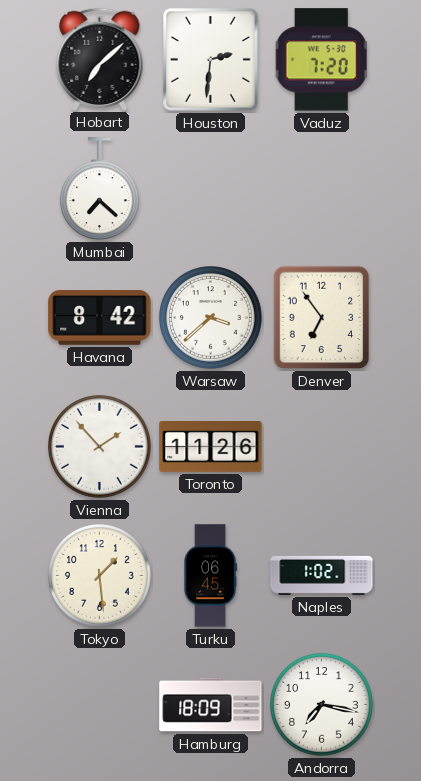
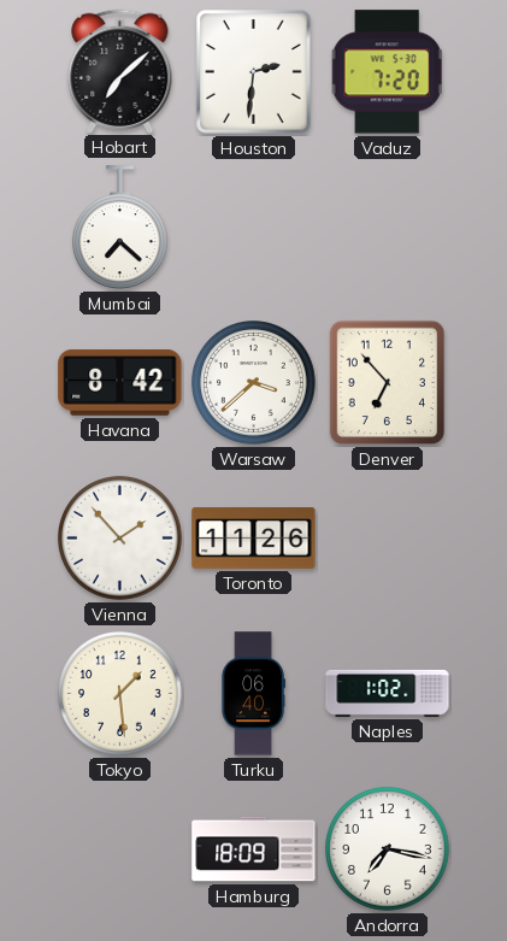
Denver: 6:54 -> 6:53
Turku: 06:45 -> 06:40
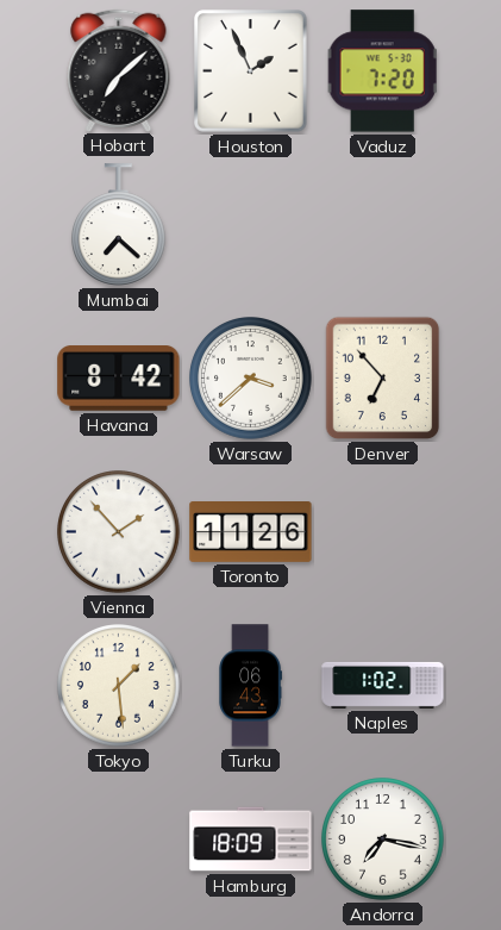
Houston: 2:31 -> 1:56
Turku: 06:40 -> 06:43
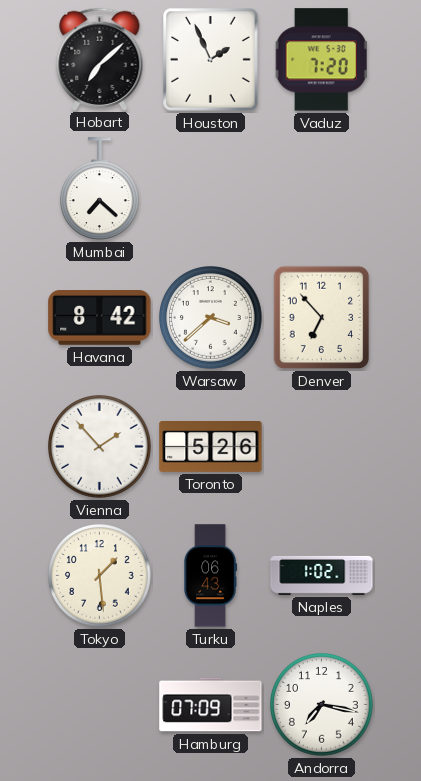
Toronto: 11:26 -> 5:26
Hamburg: 18:09 -> 07:09
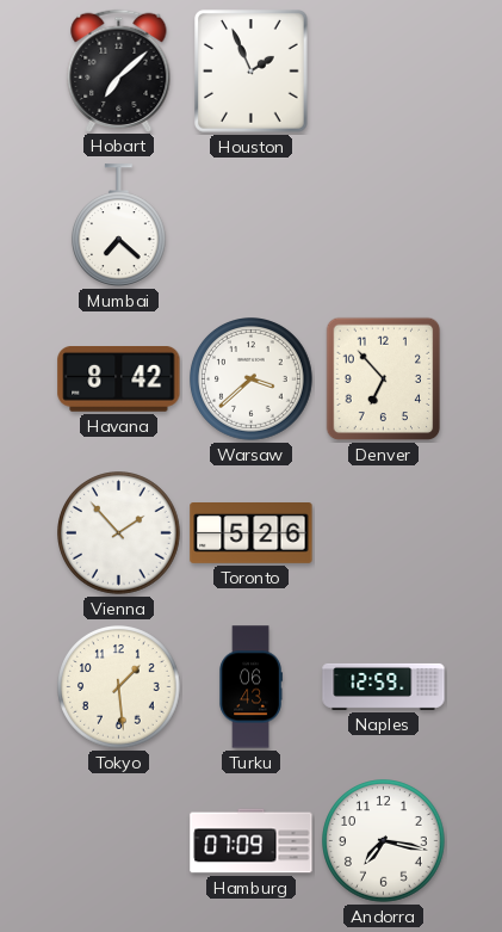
Vaduz: 7:20 -> none
Naples: 1:02 -> 12:59
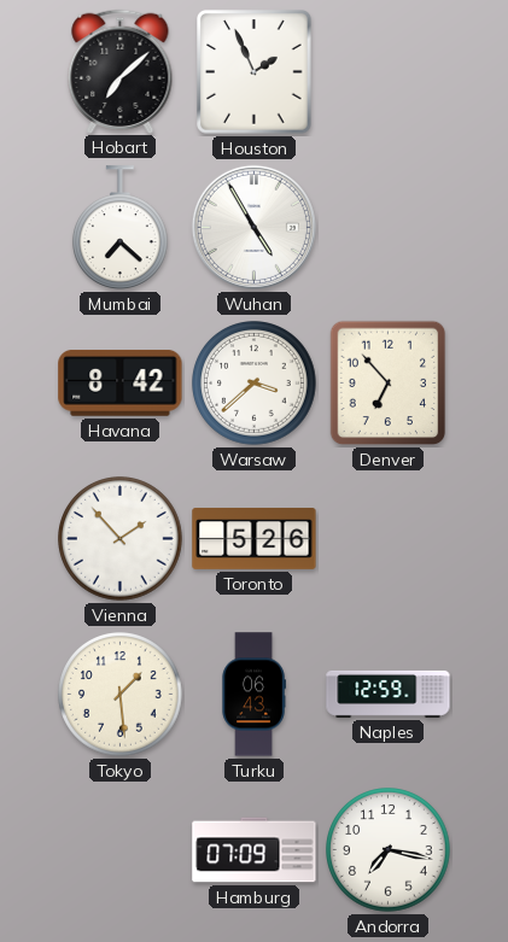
Wuhan: none -> 4:55
